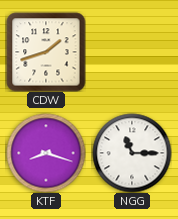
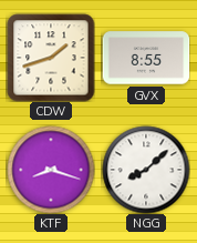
GVX: none -> 8:55
NGG: 11:15 -> 8:08
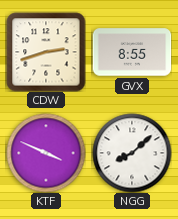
CDW: 1:42 -> 2:42
KTF: 8:18 -> 3:49
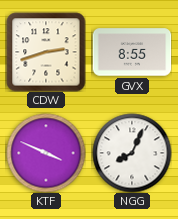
NGG: 8:08 -> 8:04
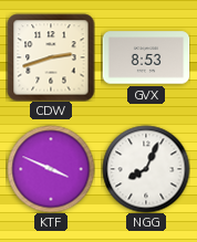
GVX: 8:55 -> 8:53
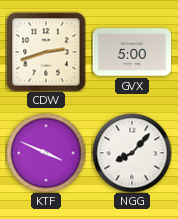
GVX: 8:53 -> 5:00
NGG: 8:04 -> 8:07
